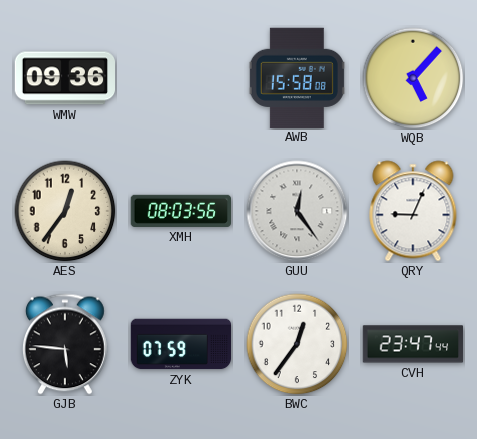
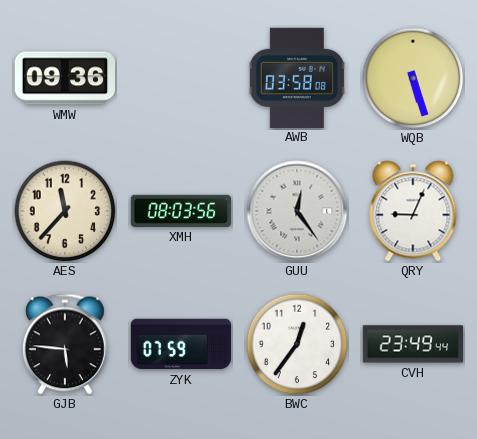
AWB: 15:58 -> 03:58
WQB: 5:07 -> 5:27
AES: 12:36 -> 11:37
CVH: 23:47 -> 23:49
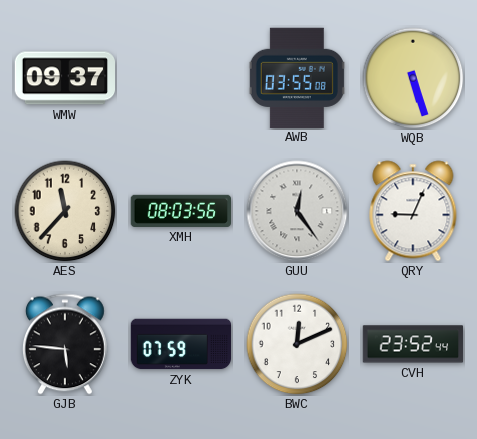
WMW: 09:36 -> 09:37
AWB: 03:58 -> 03:55
BWC: 12:36 -> 12:11
CVH: 23:49 -> 23:52
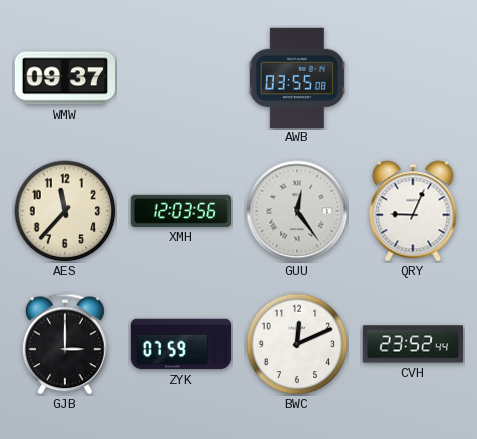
WQB: 5:27 -> none
XMH: 08:03 -> 12:03
GJB: 5:46 -> 3:00
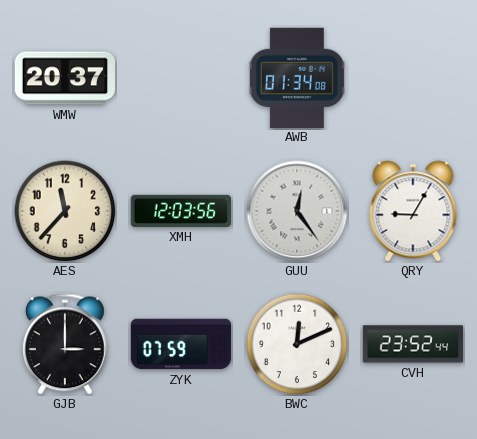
WMW: 09:37 -> 20:37
AWB: 03:55 -> 01:34
QRY: 9:04 -> 9:05
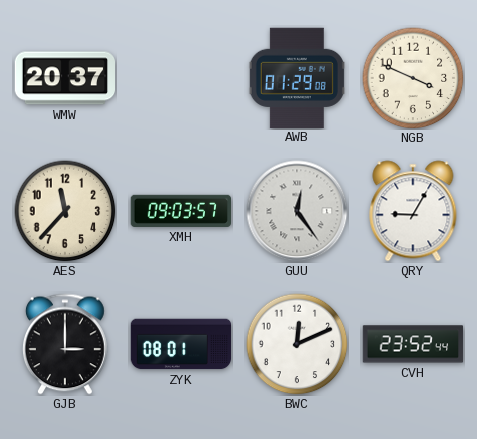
AWB: 01:34 -> 01:29
NGB: none -> 3:49
XMH: 12:03 -> 09:03
ZYK: 07:59 -> 08:01
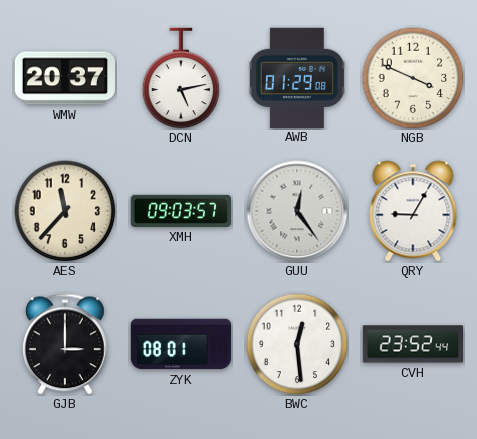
DCN: none -> 5:13
BWC: 12:11 -> 12:29
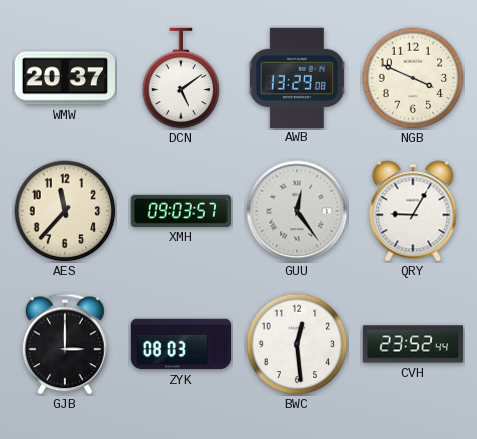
DCN: 5:13 -> 5:09
AWB: 01:29 -> 13:29
ZYK: 08:01 -> 08:03
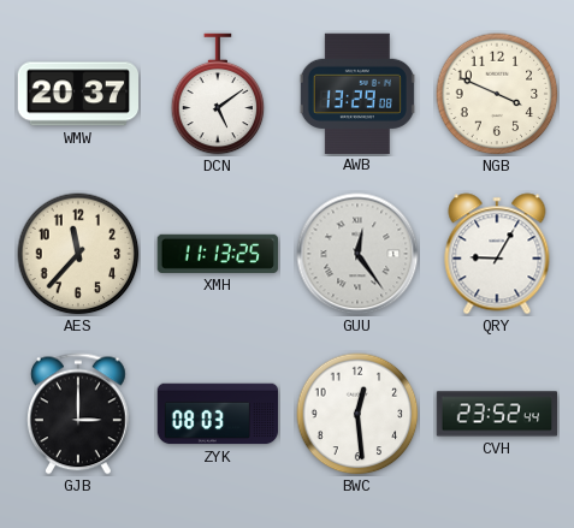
XMH: 09:03 -> 11:13
